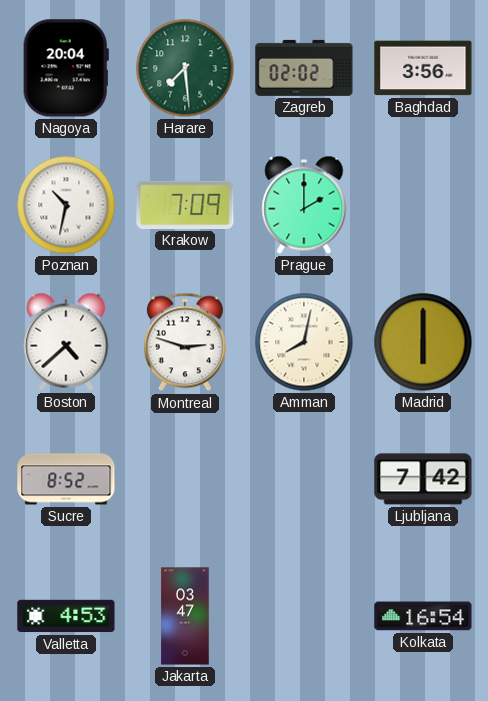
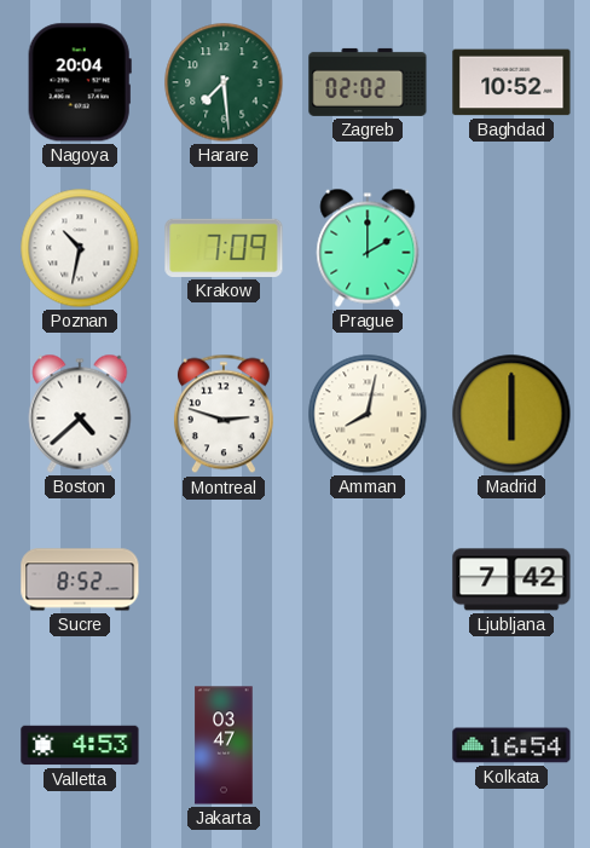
Baghdad: 3:56 -> 10:52
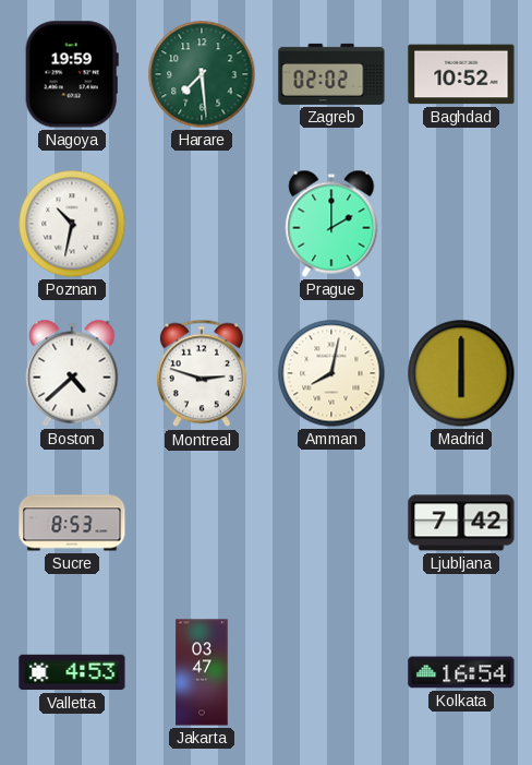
Nagoya: 20:04 -> 19:59
Krakow: 7:09 -> none
Sucre: 8:52 -> 8:53
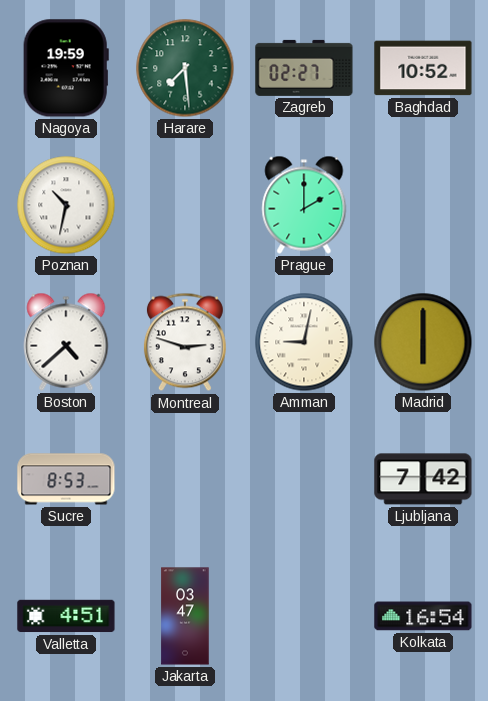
Zagreb: 02:02 -> 02:27
Amman: 8:02 -> 9:02
Valletta: 4:53 -> 4:51
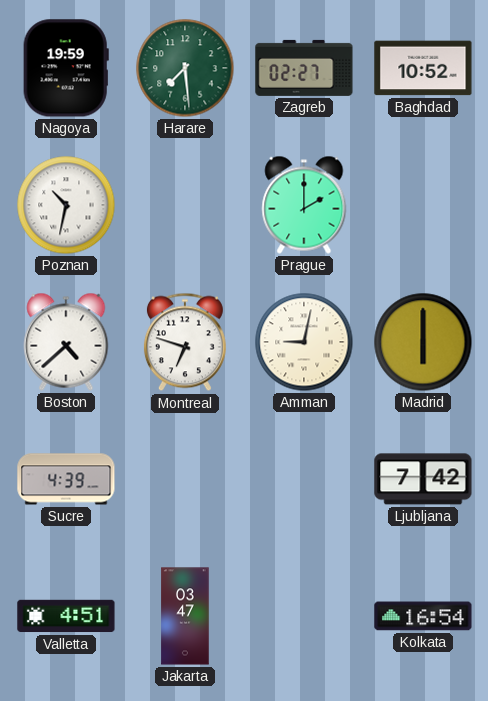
Montreal: 2:48 -> 6:48
Sucre: 8:53 -> 4:39
